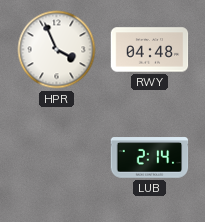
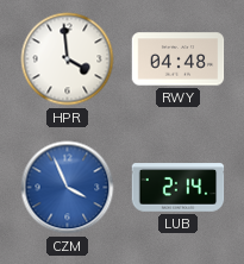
HPR: 3:56 -> 3:59
CZM: none -> 3:56
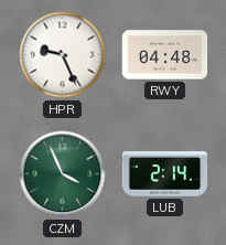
HPR: 3:59 -> 9:26
CZM dial: blue -> green
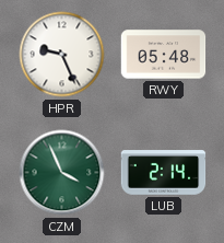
RWY: 04:48 -> 05:48
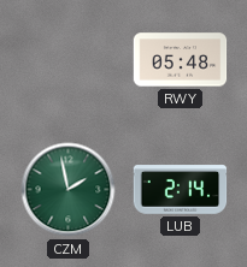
HPR: 9:26 -> none
CZM: 3:56 -> 1:58
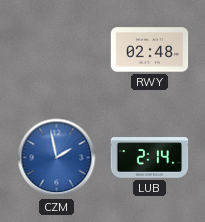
RWY: 05:48 -> 02:48
CZM dial: green -> blue
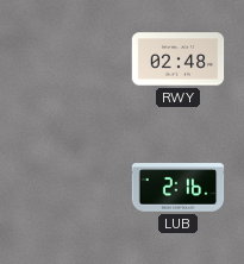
CZM: 1:58 -> none
LUB: 2:14 -> 2:16
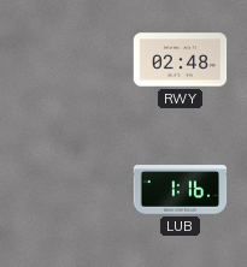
LUB: 2:16 -> 1:16
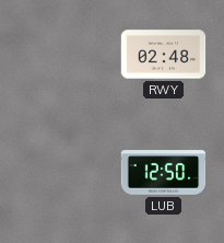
LUB: 1:16 -> 12:50
